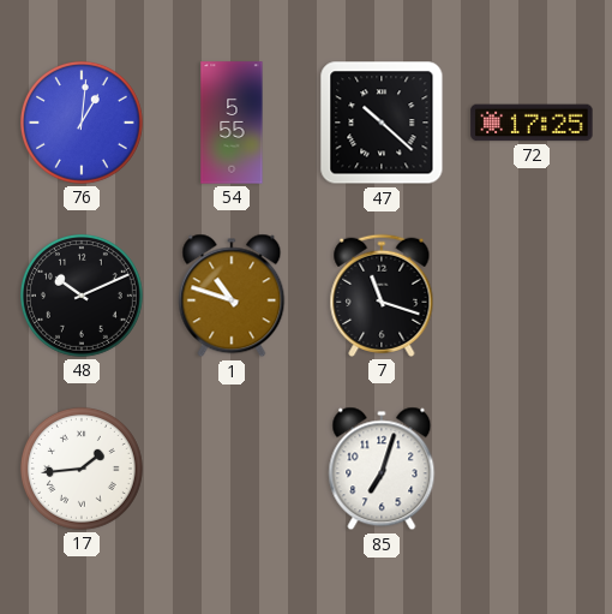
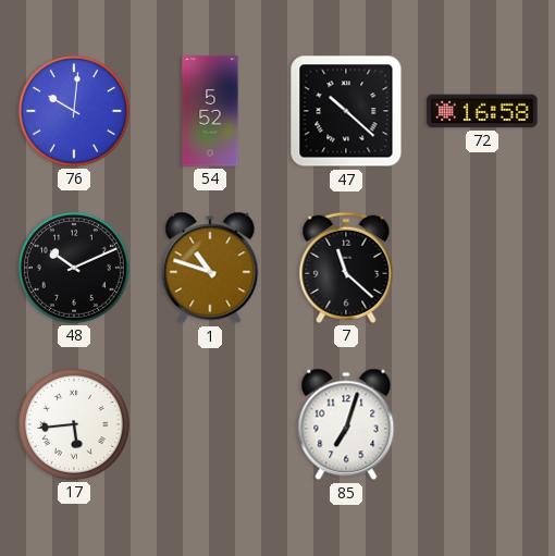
76: 1:01 -> 10:01
54: 5:55 -> 5:52
72: 17:25 -> 16:58
7: 11:18 -> 11:22
17: 1:44 -> 5:44
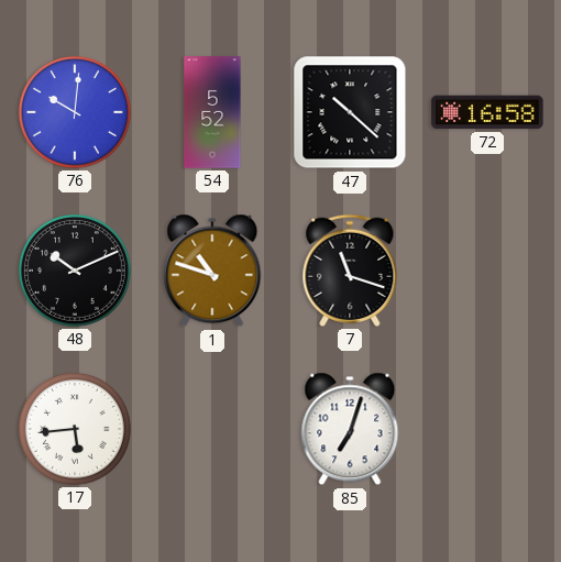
7: 11:22 -> 11:18
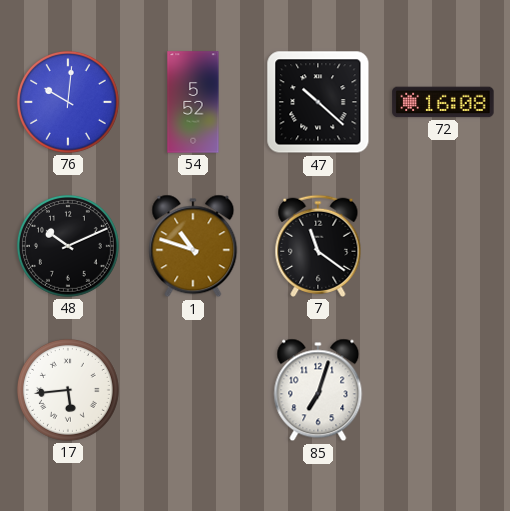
72: 16:58 -> 16:08
7: 11:18 -> 11:21
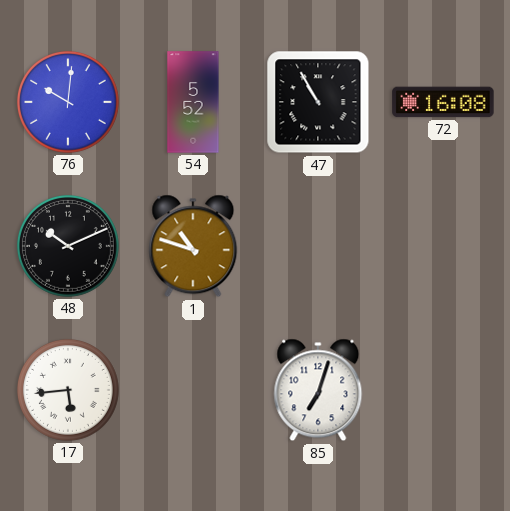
47: 10:22 -> 10:55
7: 11:21 -> none
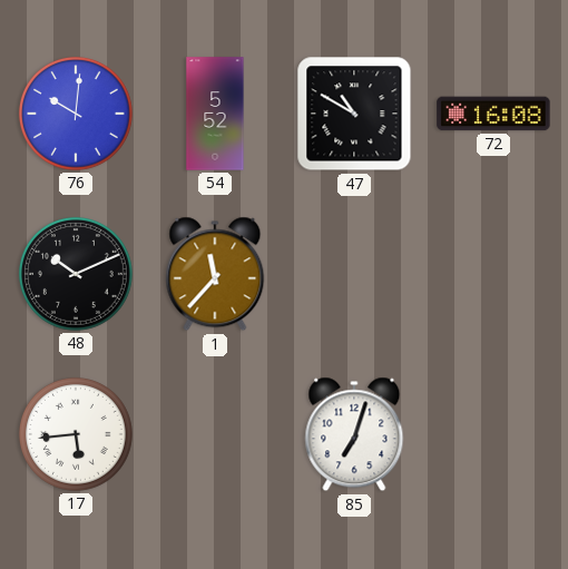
47: 10:55 -> 10:50
1: 10:48 -> 11:37
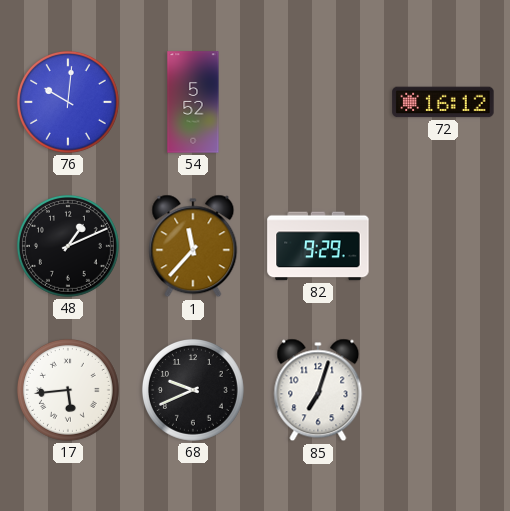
47: 10:50 -> none
72: 16:08 -> 16:12
48: 10:11 -> 1:11
82: none -> 9:29
68: none -> 9:41
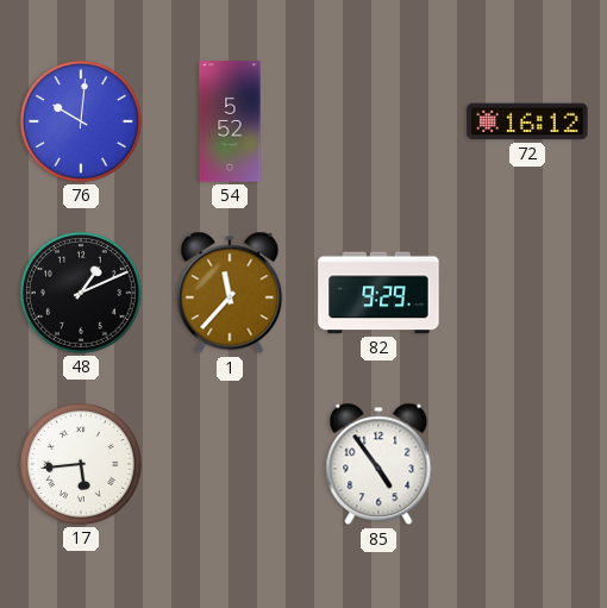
68: 9:41 -> none
85: 7:03 -> 4:54
